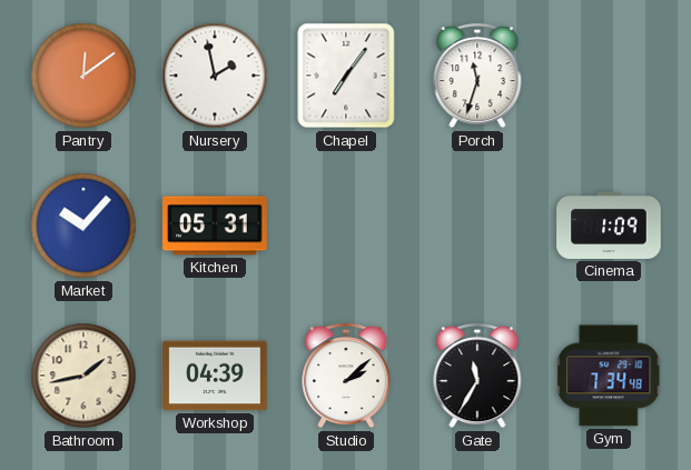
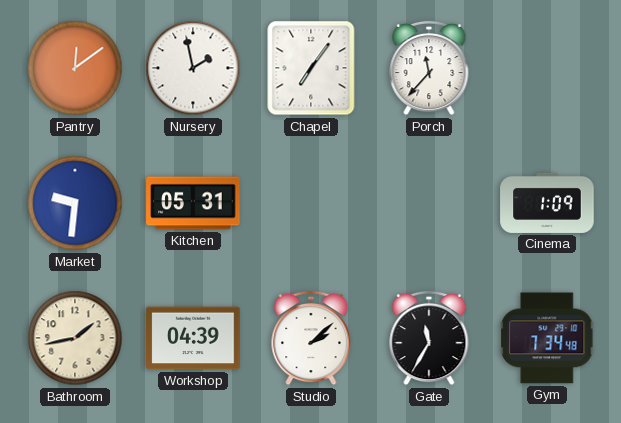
Porch: 11:33 -> 11:37
Market: 10:07 -> 9:31
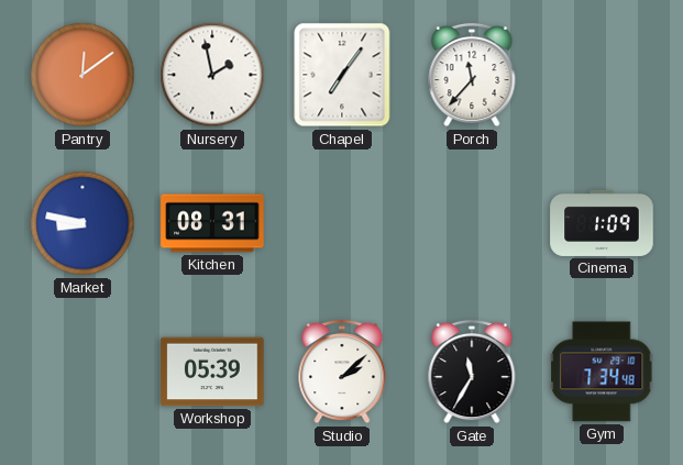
Market: 9:31 -> 8:47
Kitchen: 05:31 -> 08:31
Bathroom: 1:43 -> none
Workshop: 04:39 -> 05:39
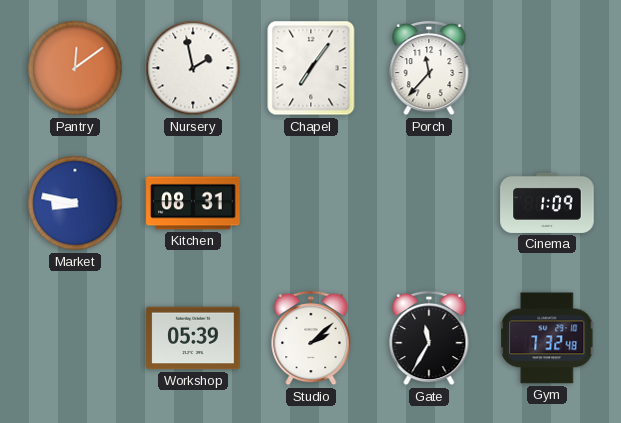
Gym: 7:34 -> 7:32
